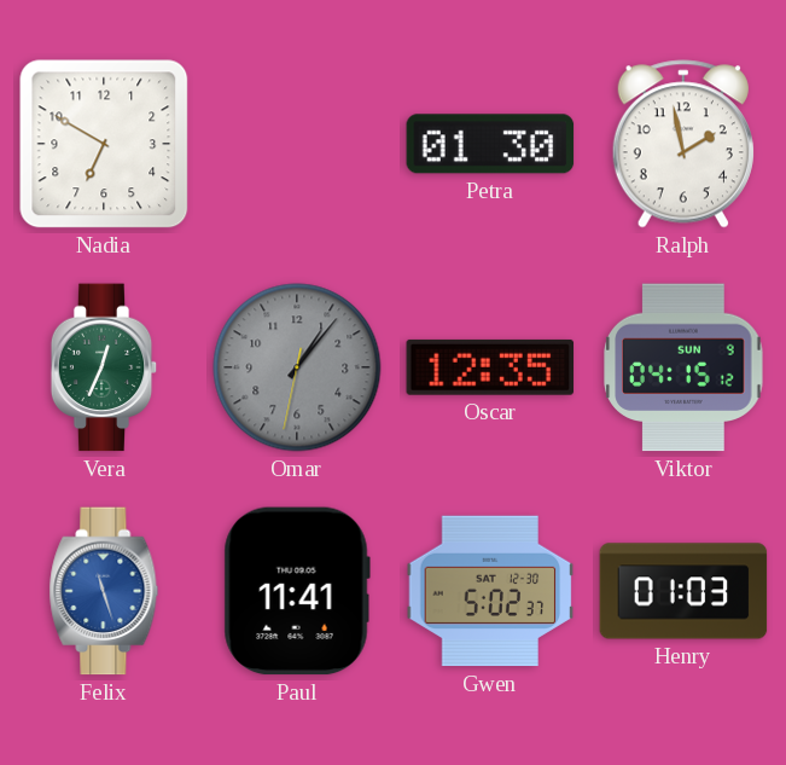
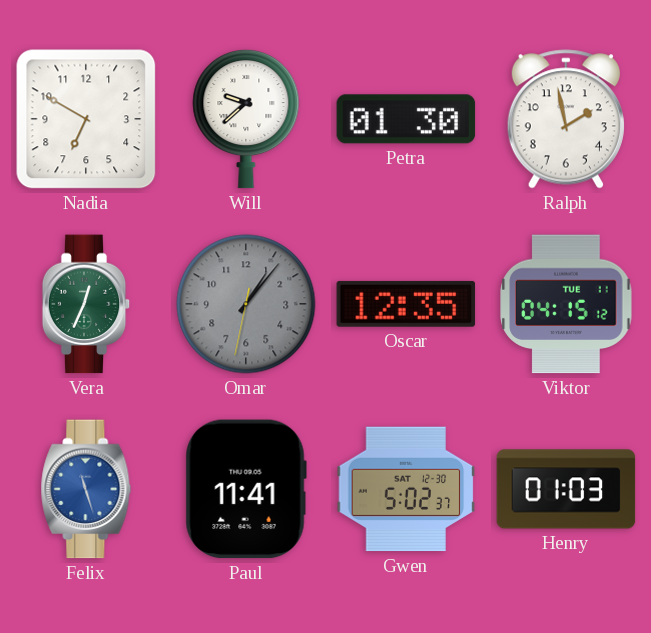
Will: none -> 9:38
Viktor date: SUN 9 -> TUE 11
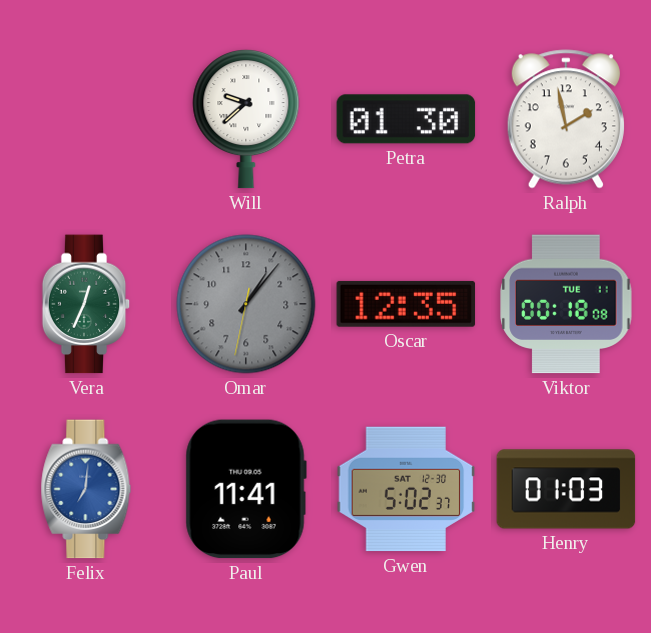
Nadia: 6:50 -> none
Viktor: 04:15 -> 00:18
Felix: 11:27 -> 7:01
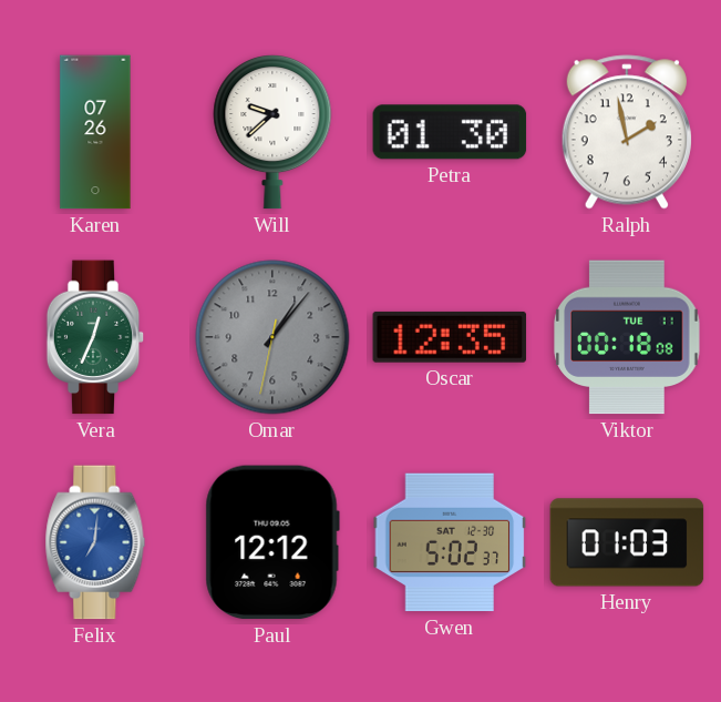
Karen: none -> 07:26
Paul: 11:41 -> 12:12
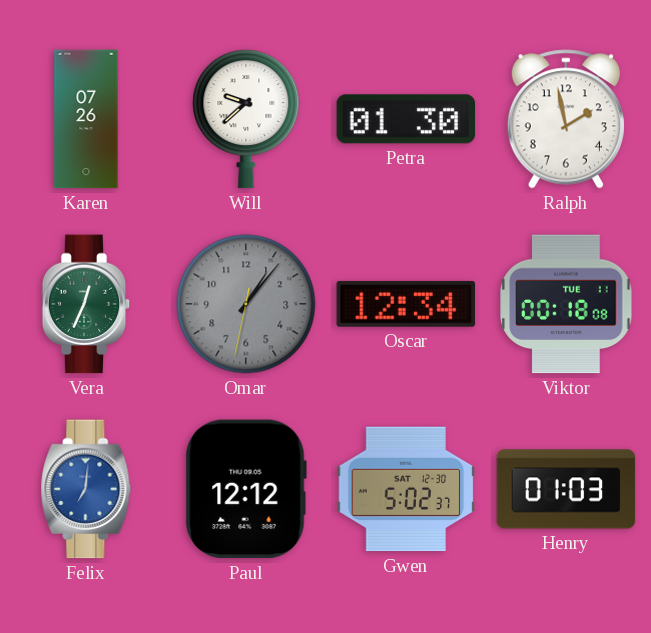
Oscar: 12:35 -> 12:34
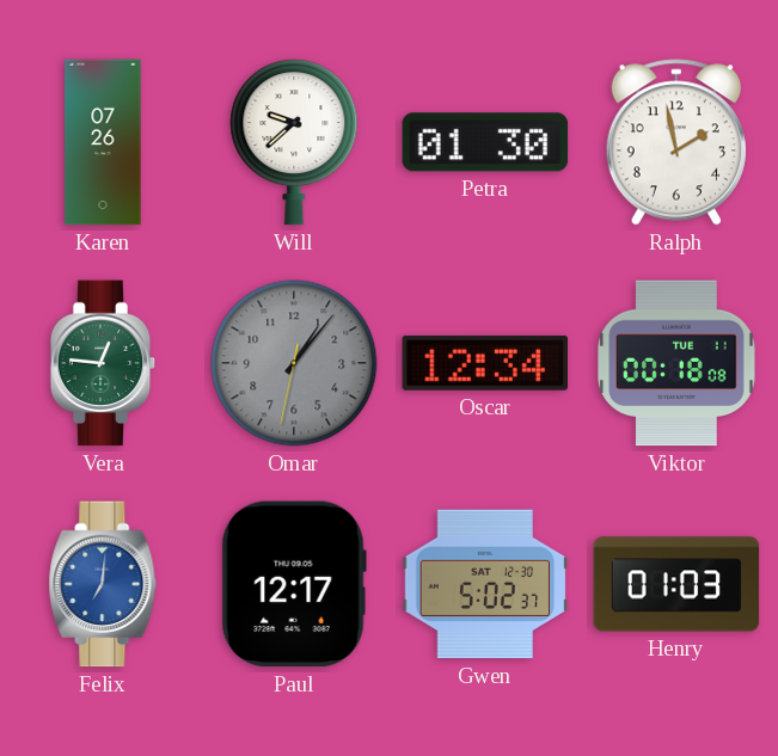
Vera: 12:34 -> 12:46
Paul: 12:12 -> 12:17
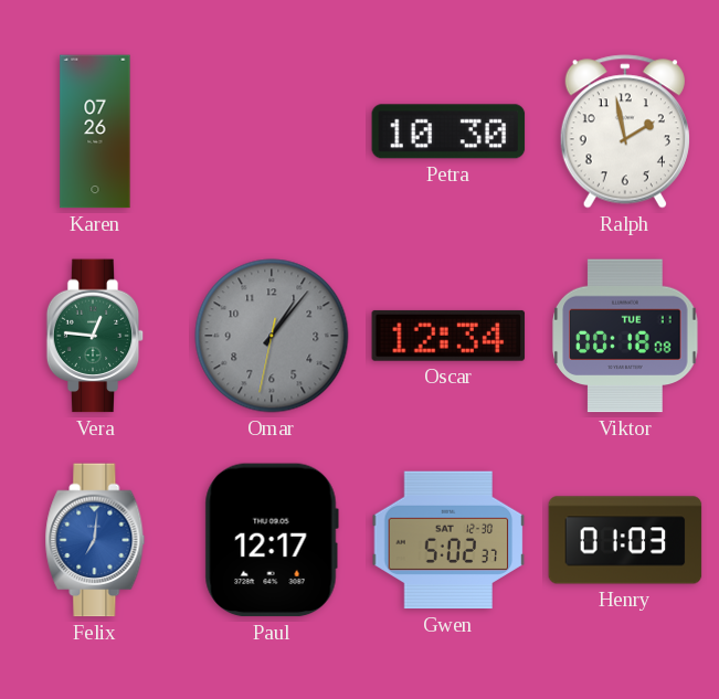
Will: 9:38 -> none
Petra: 01:30 -> 10:30
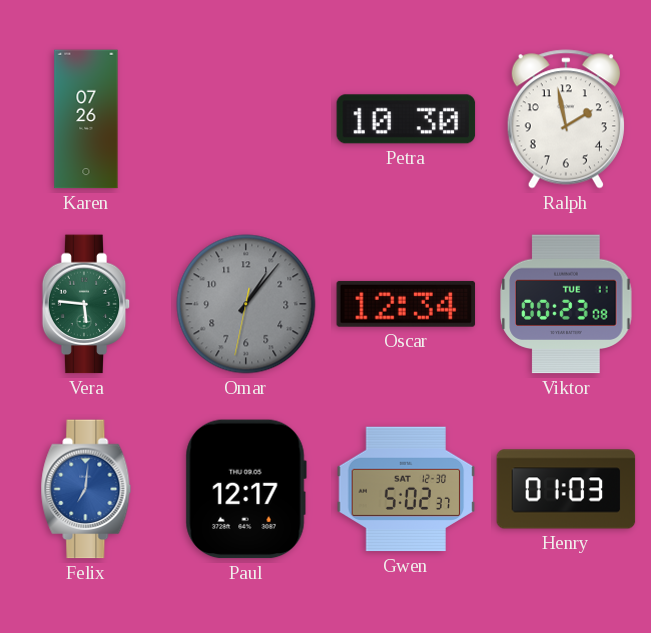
Vera: 12:46 -> 5:46
Viktor: 00:18 -> 00:23
